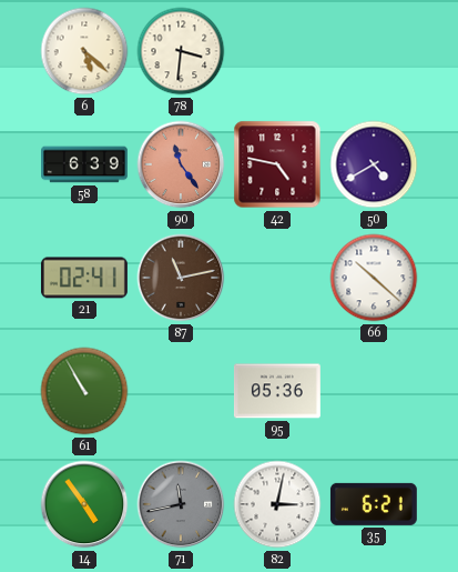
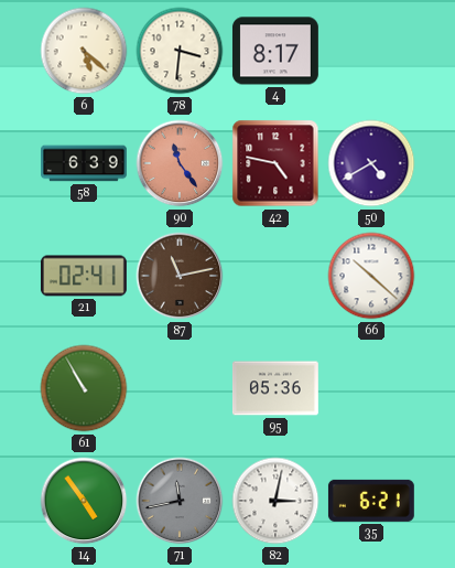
4: none -> 8:17
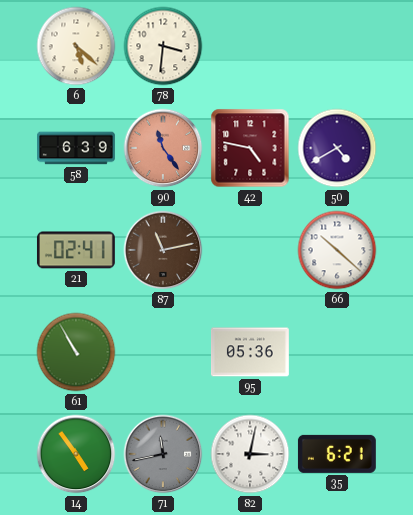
4: 8:17 -> none
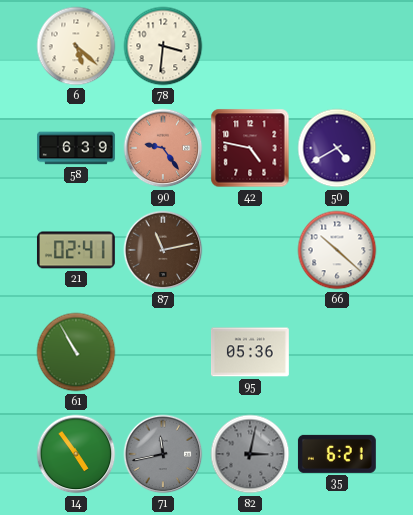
90: 11:24 -> 9:24
82 dial: white -> grey
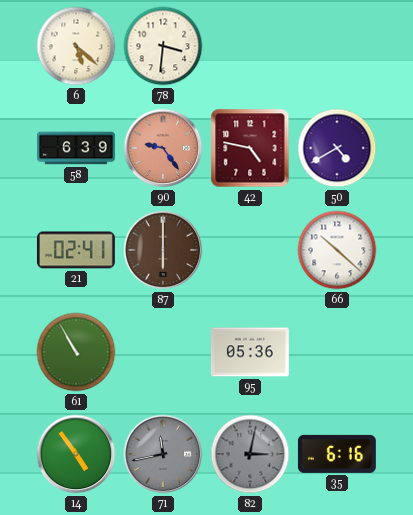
87: 11:13 -> 6:00
35: 6:21 -> 6:16
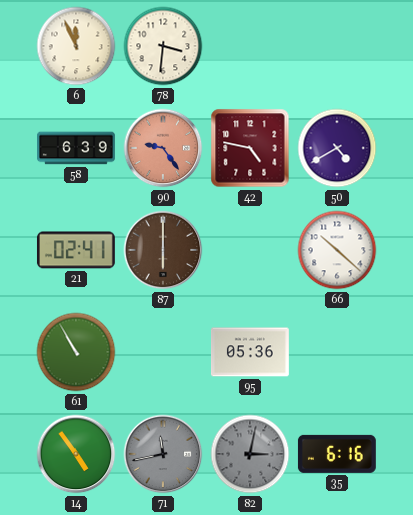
6: 5:22 -> 11:56
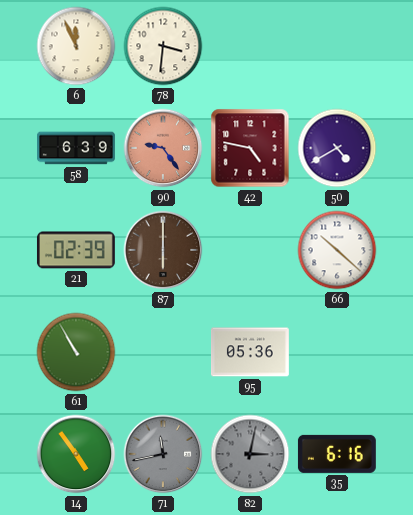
21: 02:41 -> 02:39
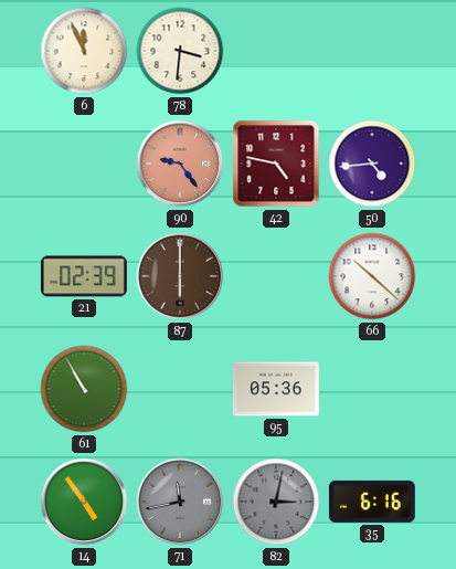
58: 6:39 -> none
50: 4:40 -> 4:44
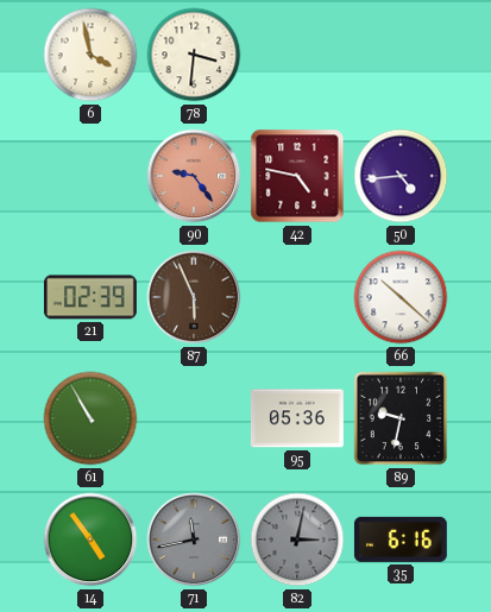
6: 11:56 -> 3:58
87: 6:00 -> 5:56
89: none -> 9:32
